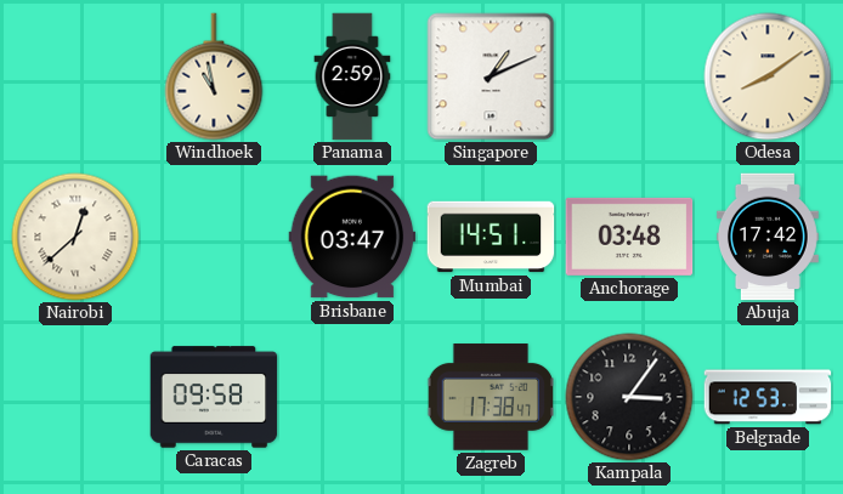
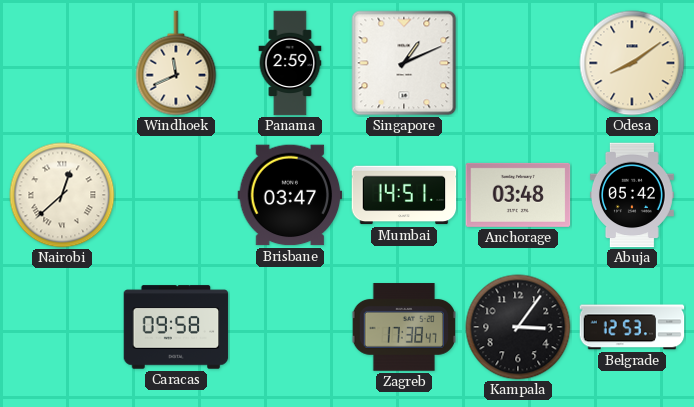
Windhoek: 10:58 -> 11:41
Abuja: 17:42 -> 05:42
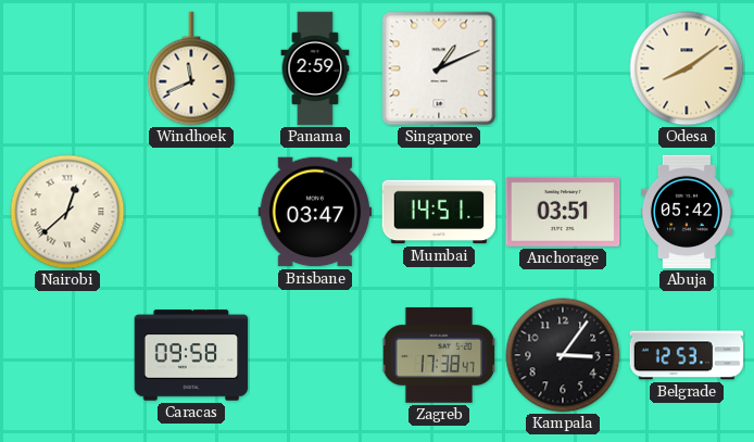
Anchorage: 03:48 -> 03:51
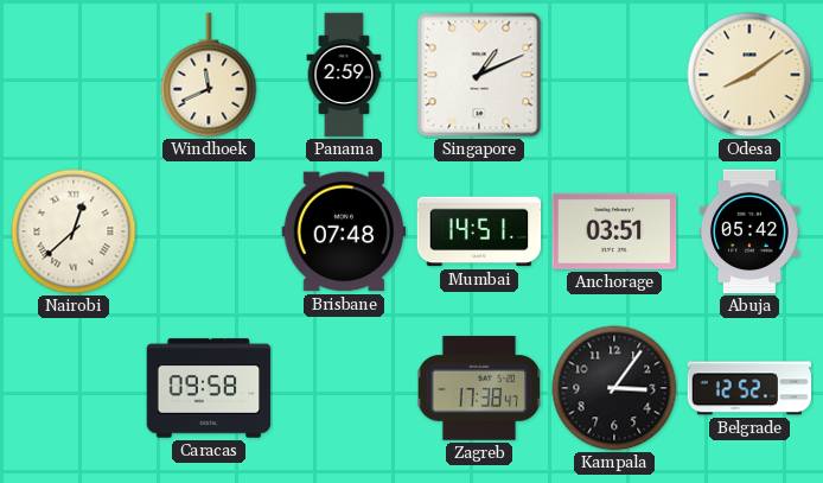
Brisbane: 03:47 -> 07:48
Belgrade: 12:53 -> 12:52
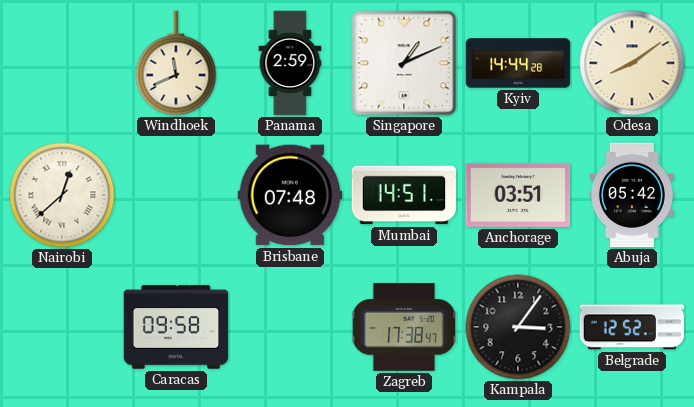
Kyiv: none -> 14:44
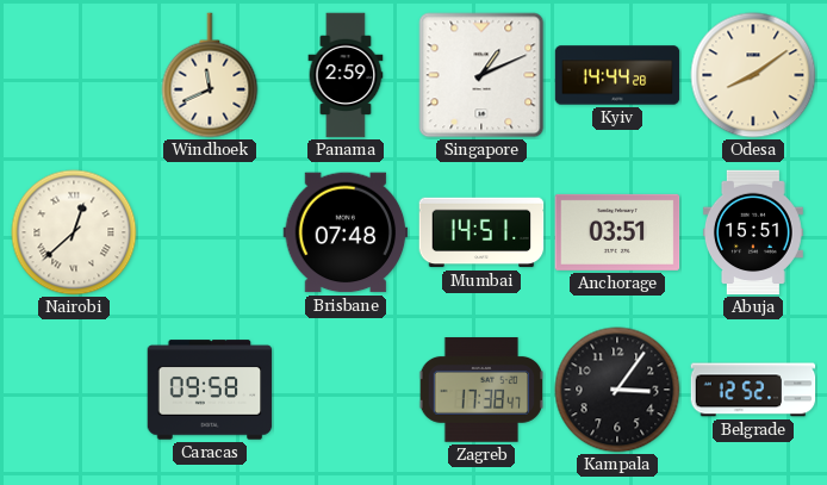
Abuja: 05:42 -> 15:51
